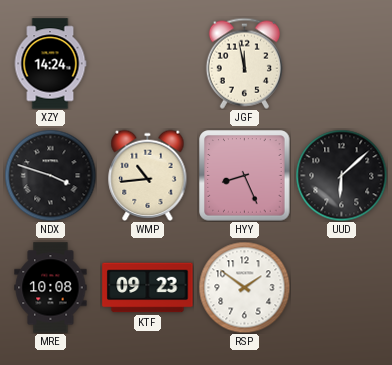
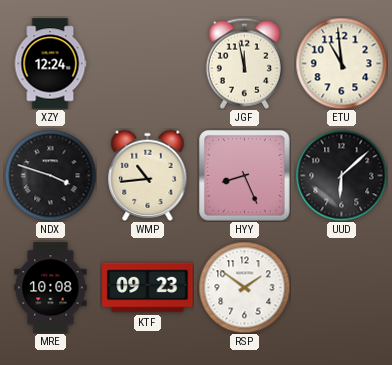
XZY: 14:24 -> 12:24
ETU: none -> 10:59
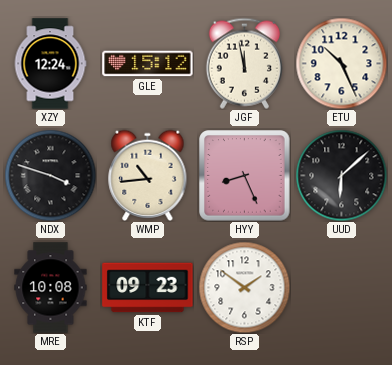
GLE: none -> 15:12
ETU: 10:59 -> 10:26
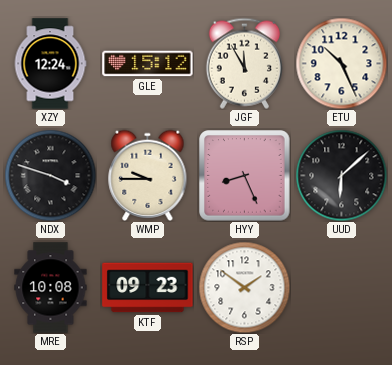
JGF: 11:58 -> 11:55
WMP: 10:44 -> 9:45
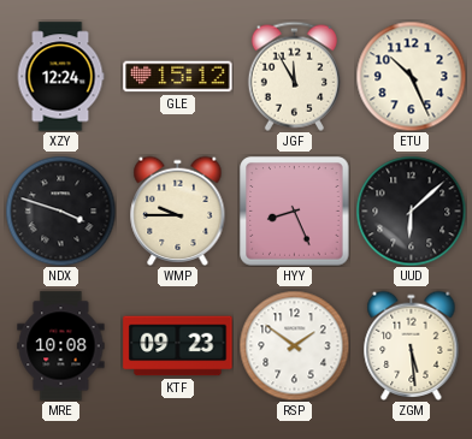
ZGM: none -> 5:29
